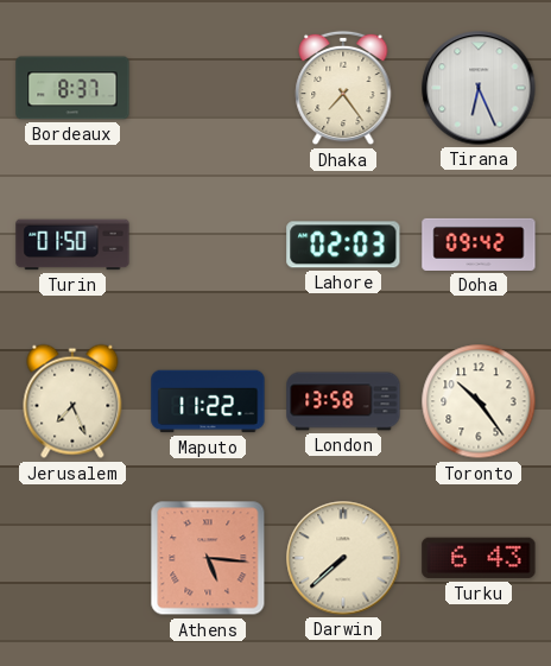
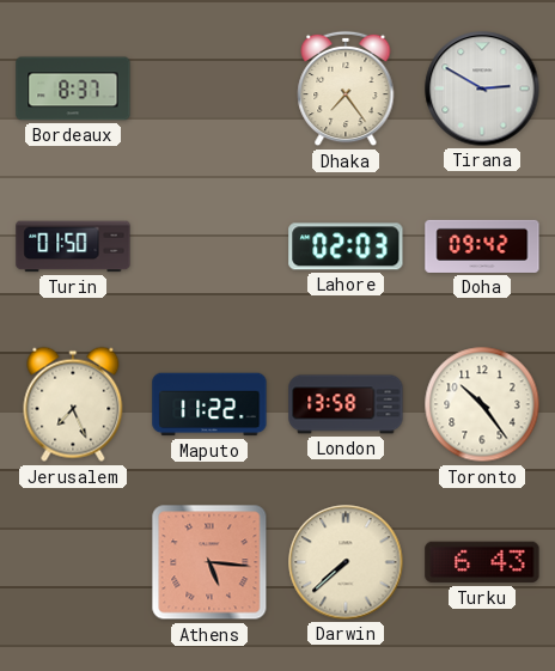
Tirana: 6:26 -> 2:50
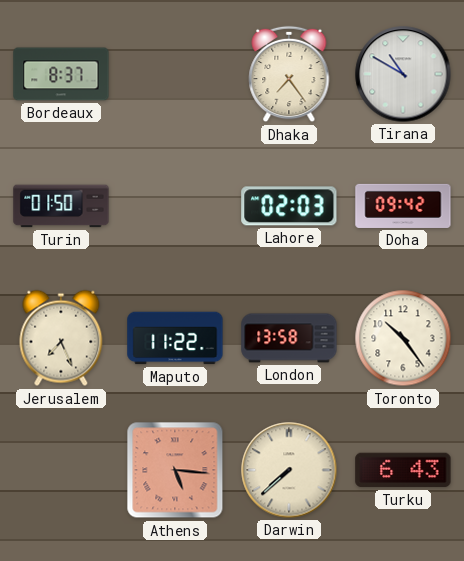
Tirana: 2:50 -> 10:50
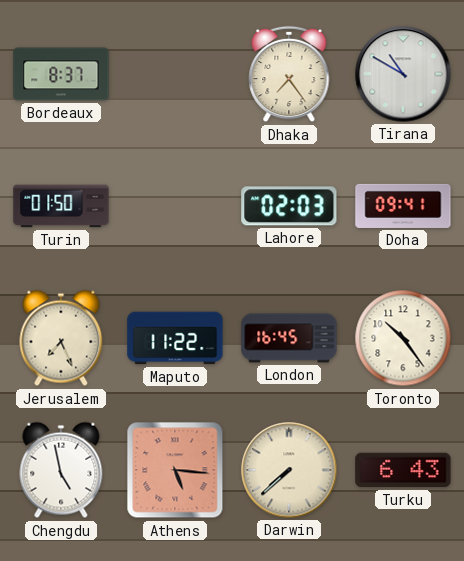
Doha: 09:42 -> 09:41
London: 13:58 -> 16:45
Chengdu: none -> 4:58
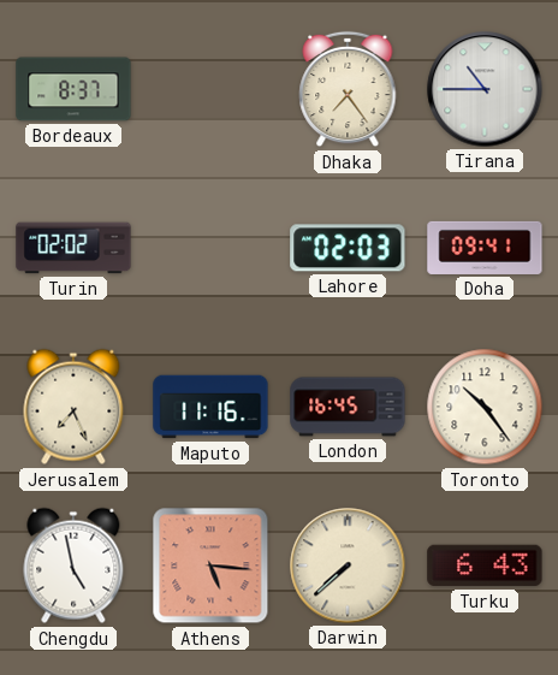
Tirana: 10:50 -> 10:45
Turin: 01:50 -> 02:02
Maputo: 11:22 -> 11:16
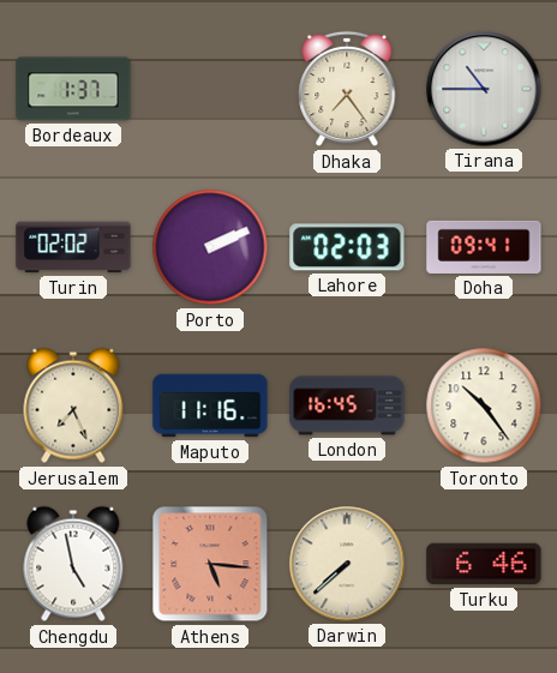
Bordeaux: 8:37 -> 1:37
Porto: none -> 2:11
Turku: 6:43 -> 6:46
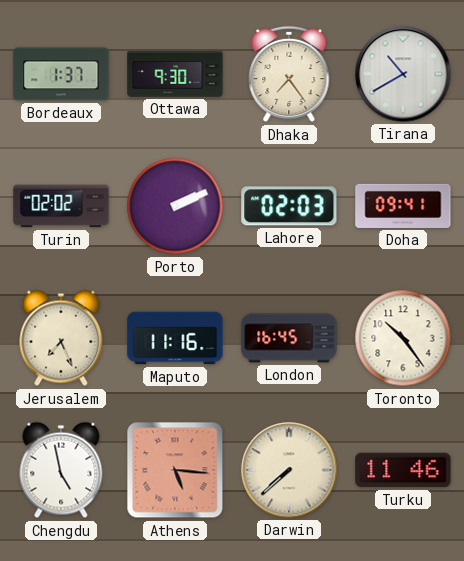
Ottawa: none -> 9:30
Tirana: 10:45 -> 10:40
Turku: 6:46 -> 11:46
